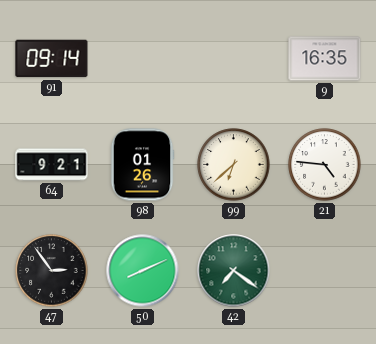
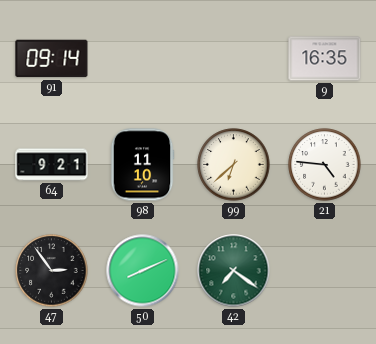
98: 01:26 -> 11:10
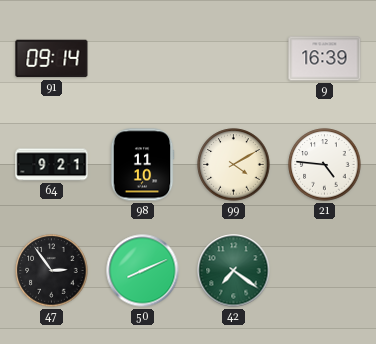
9: 16:35 -> 16:39
99: 6:38 -> 4:10
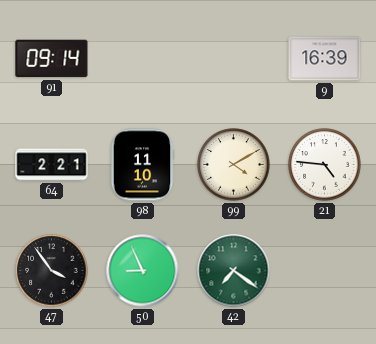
64: 9:21 -> 2:21
47: 2:54 -> 3:54
50: 8:11 -> 8:56
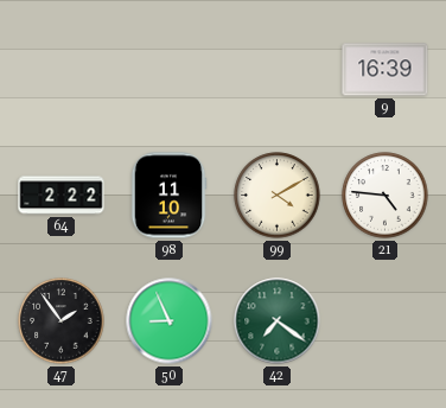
91: 09:14 -> none
64: 2:21 -> 2:22
47: 3:54 -> 1:54
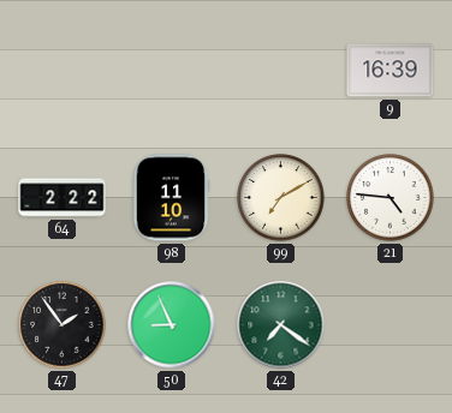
99: 4:10 -> 7:10
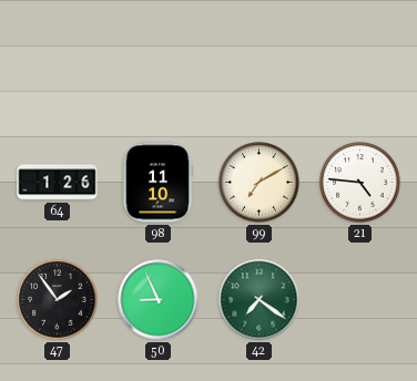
9: 16:39 -> none
64: 2:22 -> 1:26
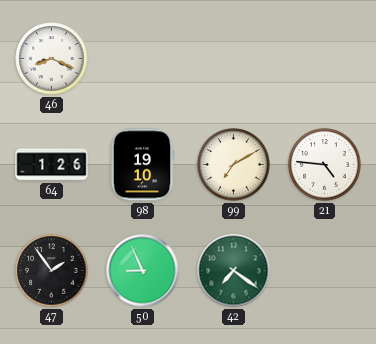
46: none -> 8:19
98: 11:10 -> 19:10
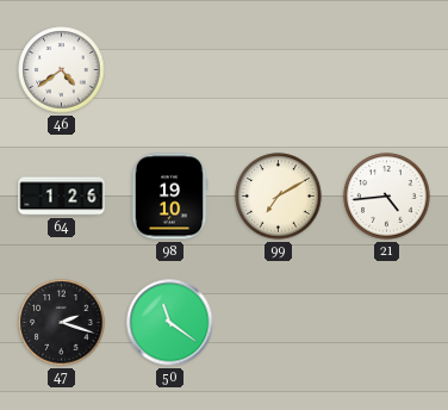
46: 8:19 -> 4:39
21: 4:46 -> 4:44
47: 1:54 -> 2:18
50: 8:56 -> 11:21
42: 7:21 -> none
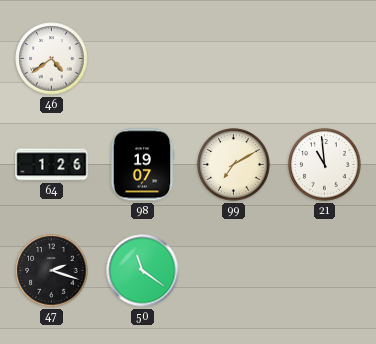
98: 19:10 -> 19:07
21: 4:44 -> 10:59
